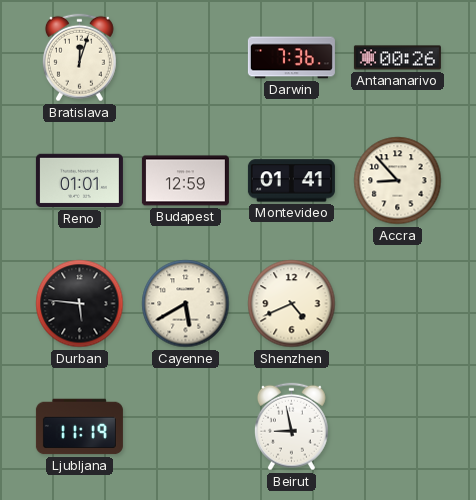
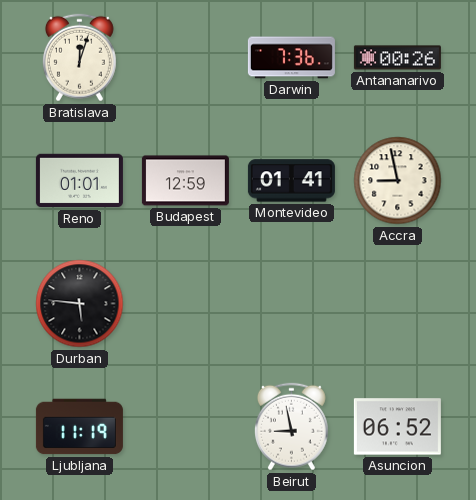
Accra: 8:53 -> 8:58
Cayenne: 5:40 -> none
Shenzhen: 4:41 -> none
Asuncion: none -> 06:52
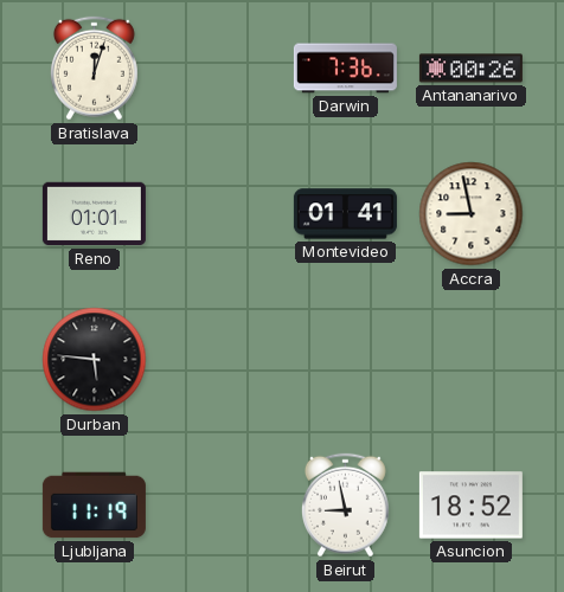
Budapest: 12:59 -> none
Asuncion: 06:52 -> 18:52
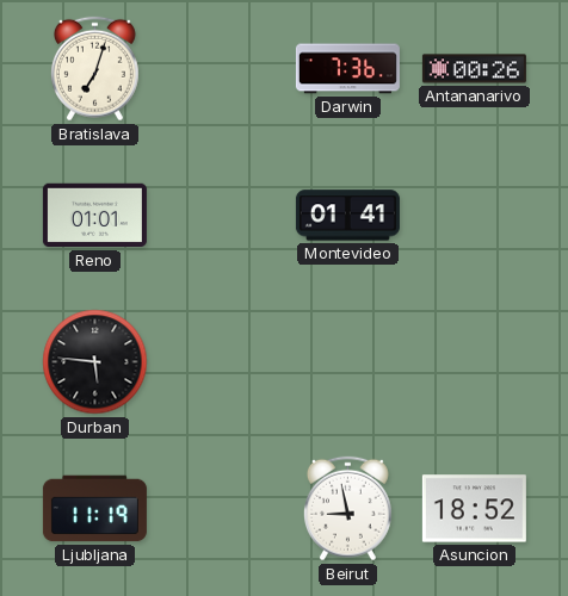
Bratislava: 12:03 -> 7:03
Accra: 8:58 -> none
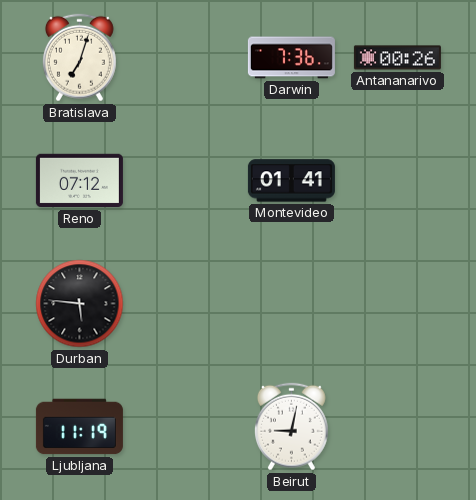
Reno: 01:01 -> 07:12
Beirut: 8:58 -> 9:02
Asuncion: 18:52 -> none
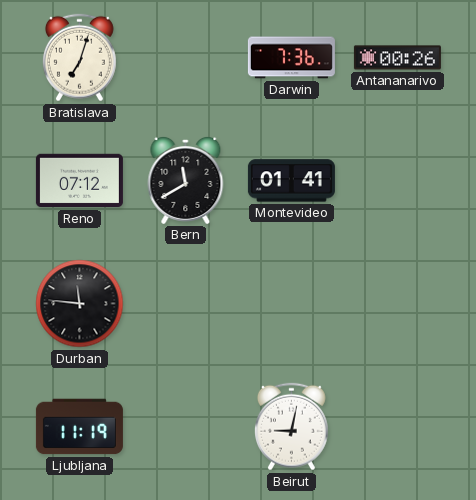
Bern: none -> 11:40
Durban: 5:46 -> 11:46
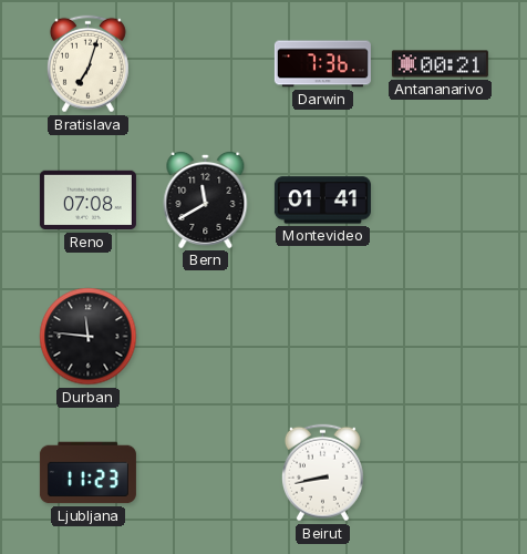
Antananarivo: 00:26 -> 00:21
Reno: 07:12 -> 07:08
Ljubljana: 11:19 -> 11:23
Beirut: 9:02 -> 8:43
